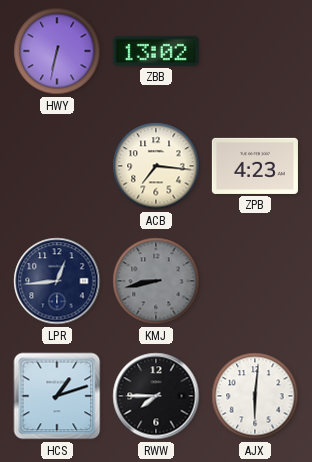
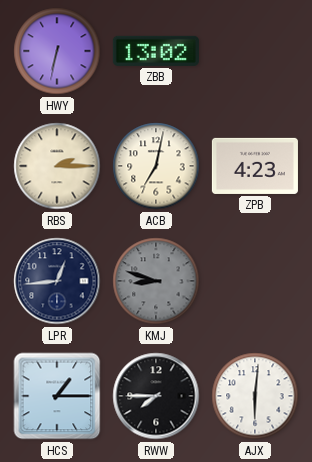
RBS: none -> 2:15
ACB: 7:16 -> 7:02
KMJ: 8:43 -> 8:48
HCS: 1:12 -> 1:15
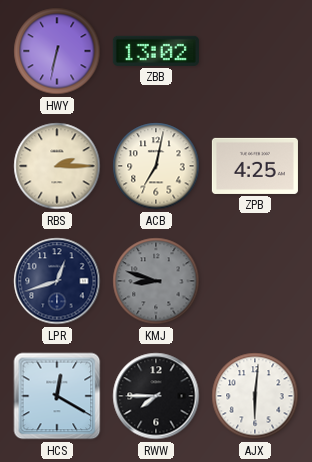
ZPB: 4:23 -> 4:25
LPR: 12:44 -> 12:42
HCS: 1:15 -> 12:20
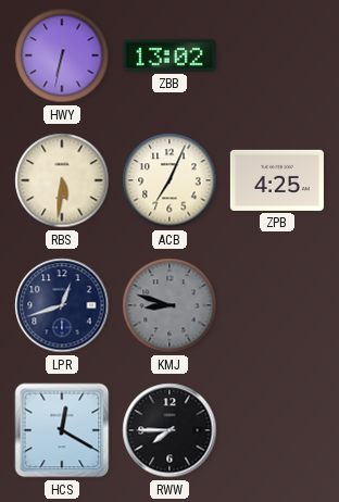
RBS: 2:15 -> 5:31
ACB: 7:02 -> 7:04
AJX: 6:01 -> none
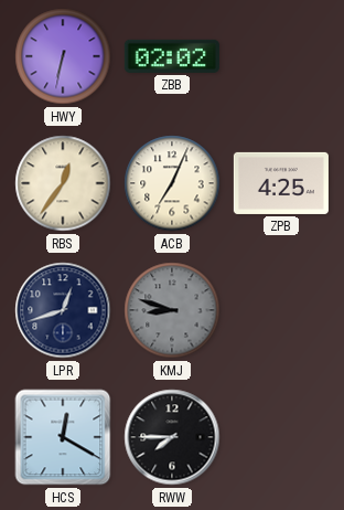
ZBB: 13:02 -> 02:02
RBS: 5:31 -> 12:36
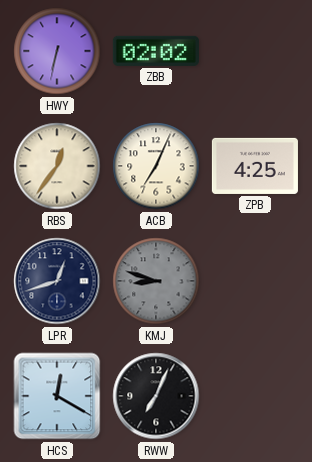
RWW: 7:45 -> 7:04
